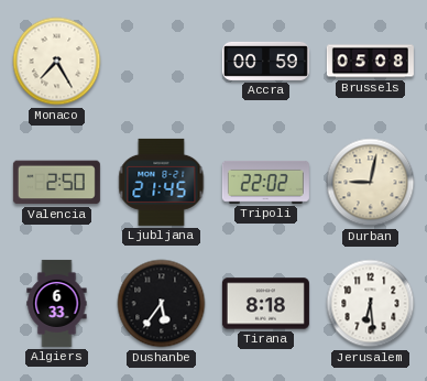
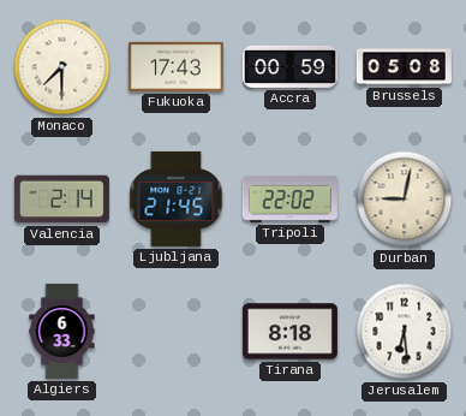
Monaco: 7:25 -> 7:30
Fukuoka: none -> 17:43
Valencia: 2:50 -> 2:14
Dushanbe: 5:36 -> none
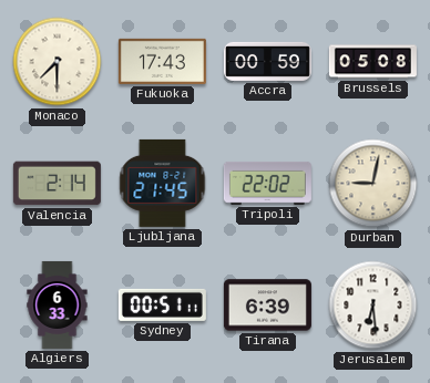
Sydney: none -> 00:51
Tirana: 8:18 -> 6:39
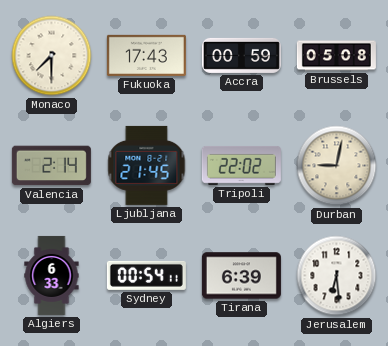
Sydney: 00:51 -> 00:54
